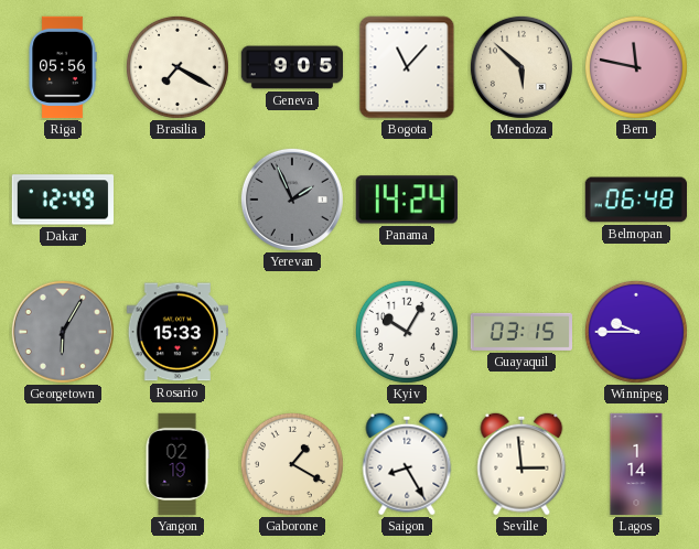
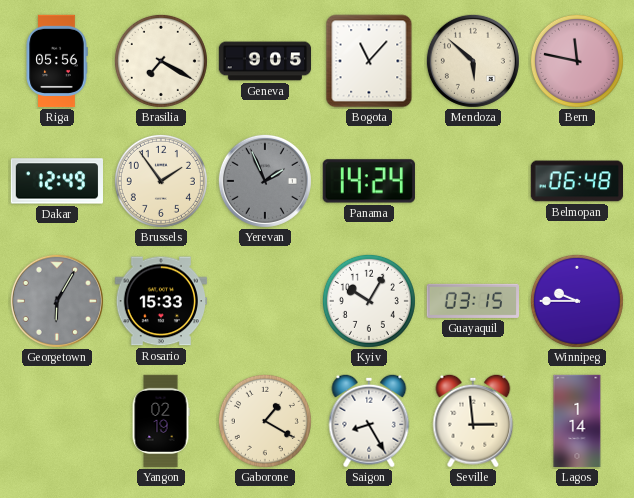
Brussels: none -> 1:54
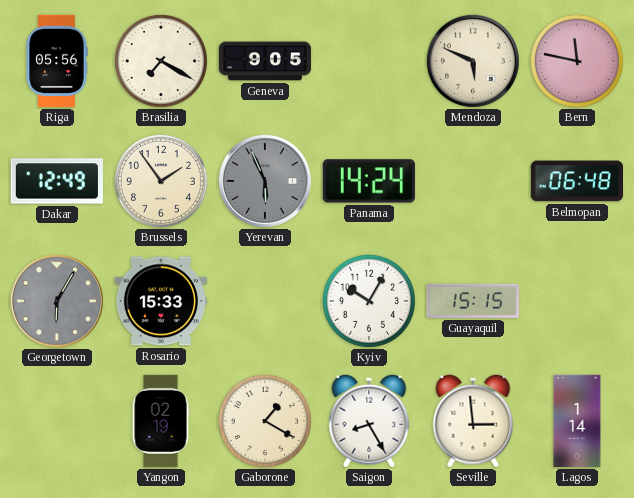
Bogota: 11:07 -> none
Mendoza: 5:52 -> 5:49
Yerevan: 1:56 -> 5:56
Guayaquil: 03:15 -> 15:15
Winnipeg: 9:45 -> none
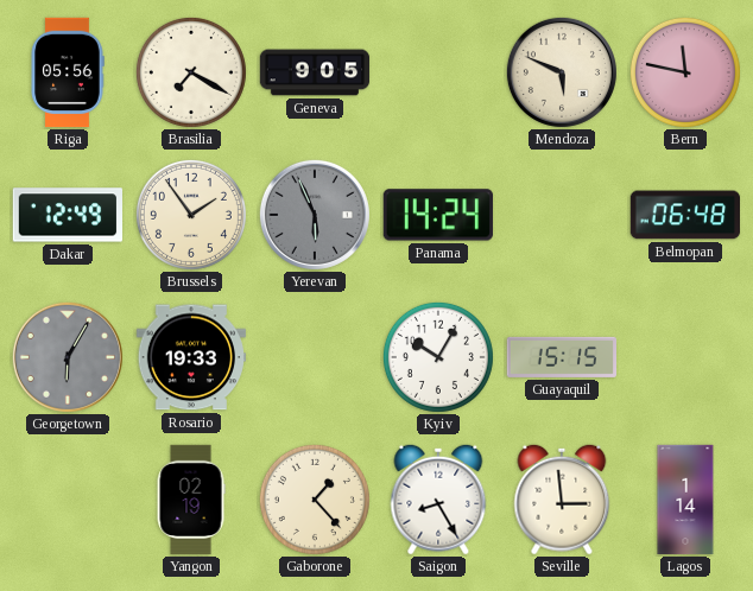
Rosario: 15:33 -> 19:33
Gaborone: 1:20 -> 1:23
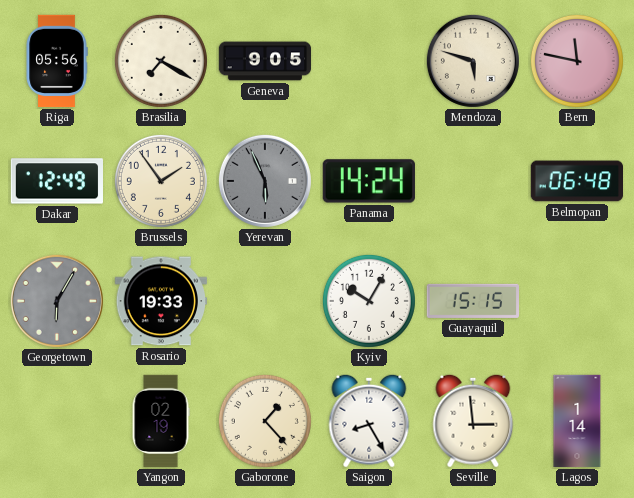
Mendoza: 5:49 -> 5:48
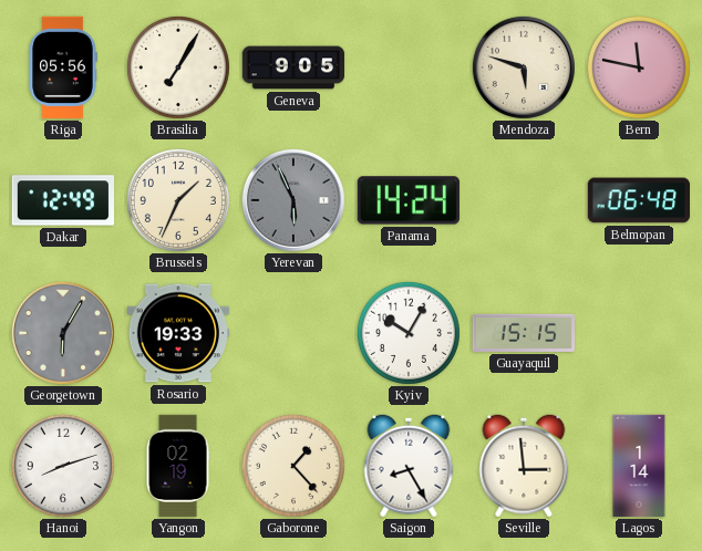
Brasilia: 7:20 -> 7:05
Brussels: 1:54 -> 1:34
Hanoi: none -> 8:12
